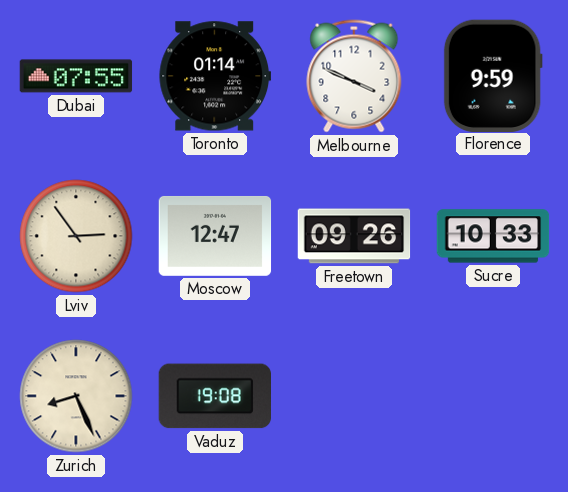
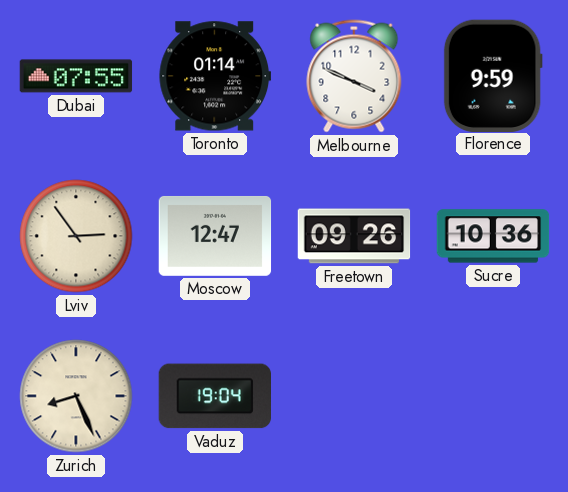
Sucre: 10:33 -> 10:36
Vaduz: 19:08 -> 19:04
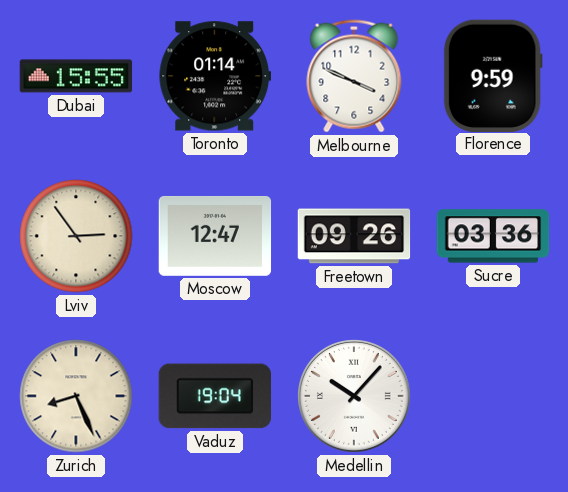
Dubai: 07:55 -> 15:55
Sucre: 10:36 -> 03:36
Medellin: none -> 10:07
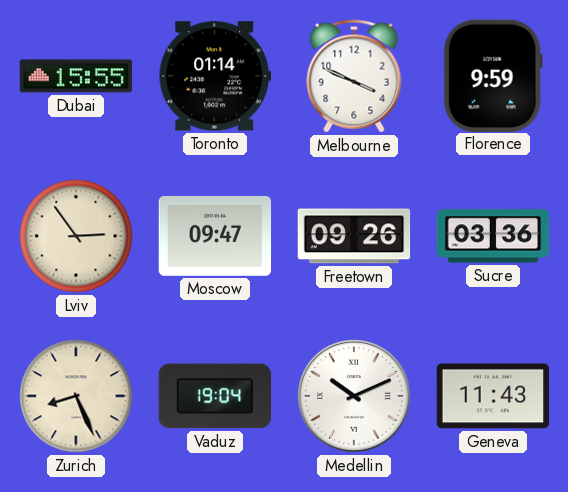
Moscow: 12:47 -> 09:47
Medellin: 10:07 -> 10:11
Geneva: none -> 11:43
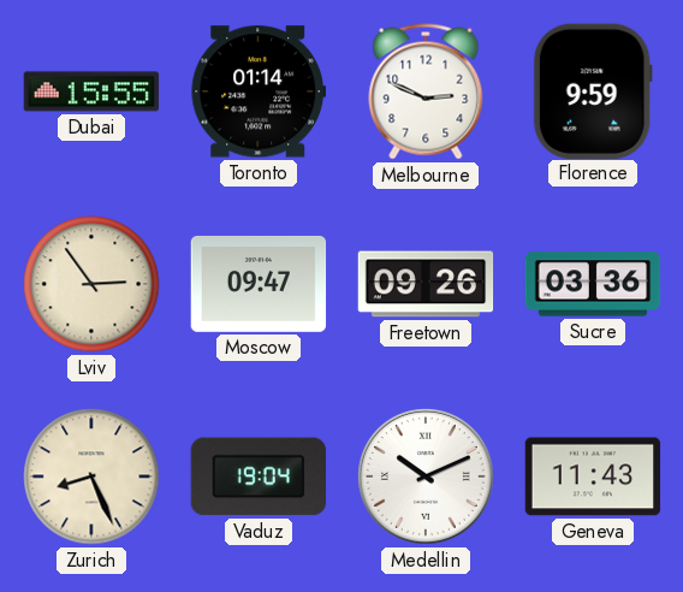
Melbourne: 3:49 -> 2:49
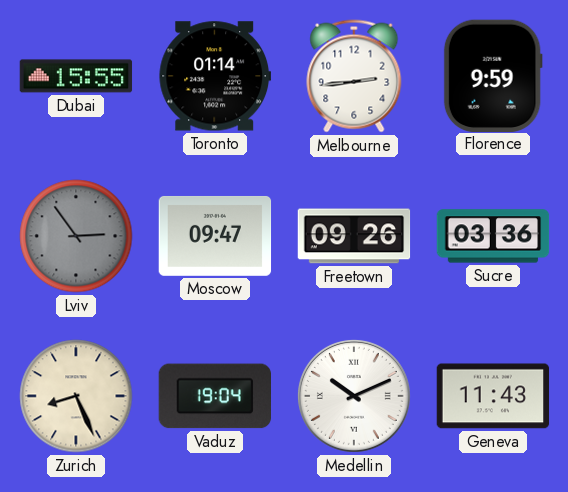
Melbourne: 2:49 -> 2:44
Lviv dial: cream -> grey
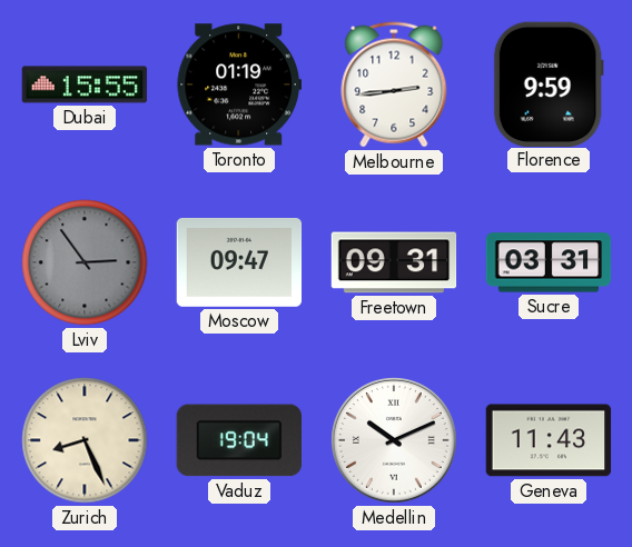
Toronto: 01:14 -> 01:19
Freetown: 09:26 -> 09:31
Sucre: 03:36 -> 03:31
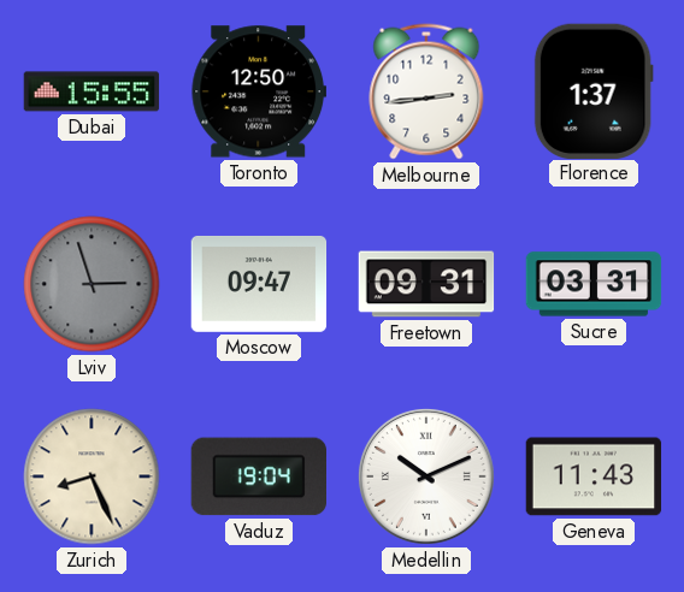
Toronto: 01:19 -> 12:50
Florence: 9:59 -> 1:37
Lviv: 2:54 -> 2:57
